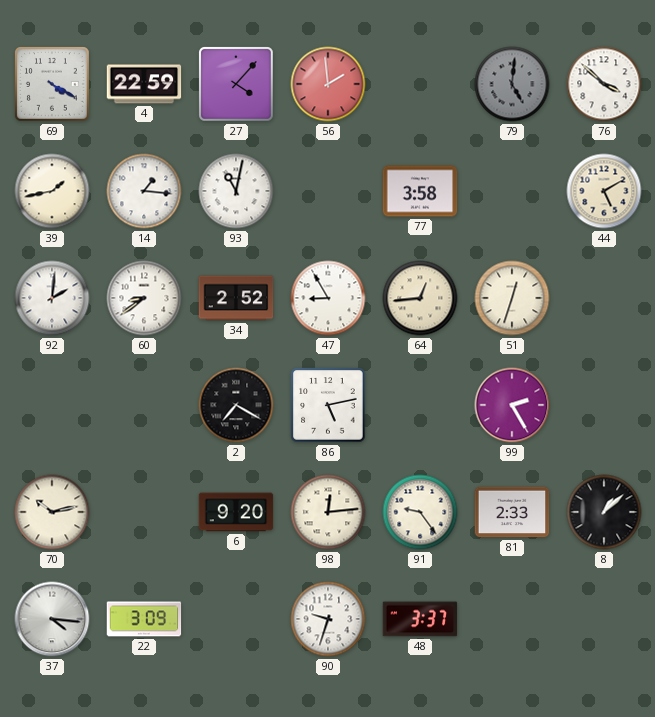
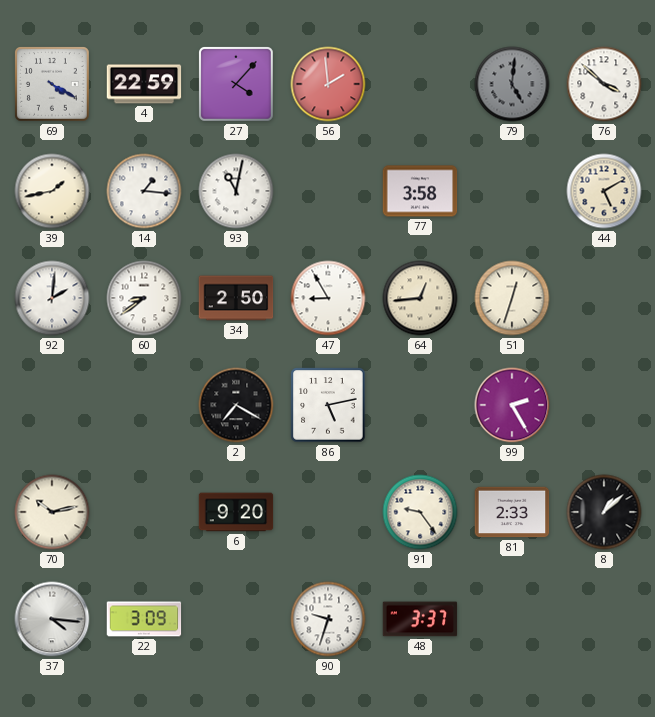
34: 2:52 -> 2:50
98: 12:14 -> none
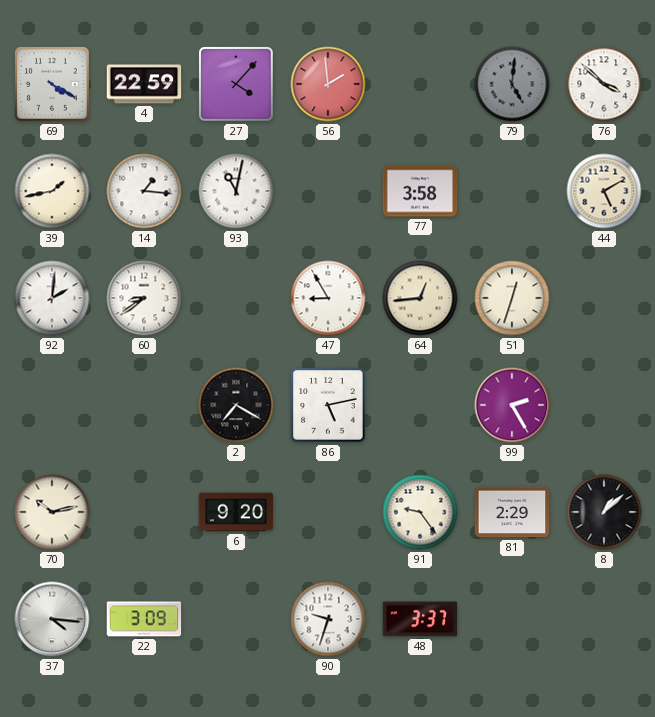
34: 2:50 -> none
81: 2:33 -> 2:29
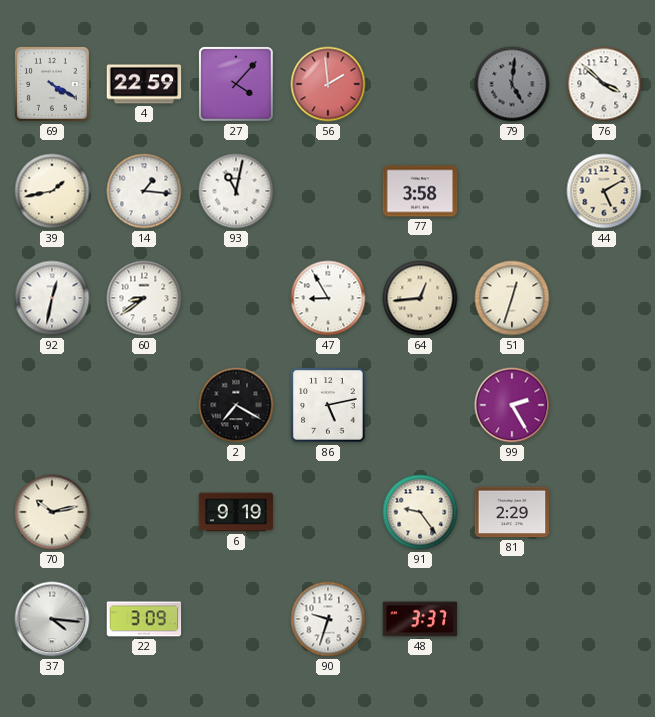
92: 2:01 -> 12:32
6: 9:20 -> 9:19
8: 1:08 -> none
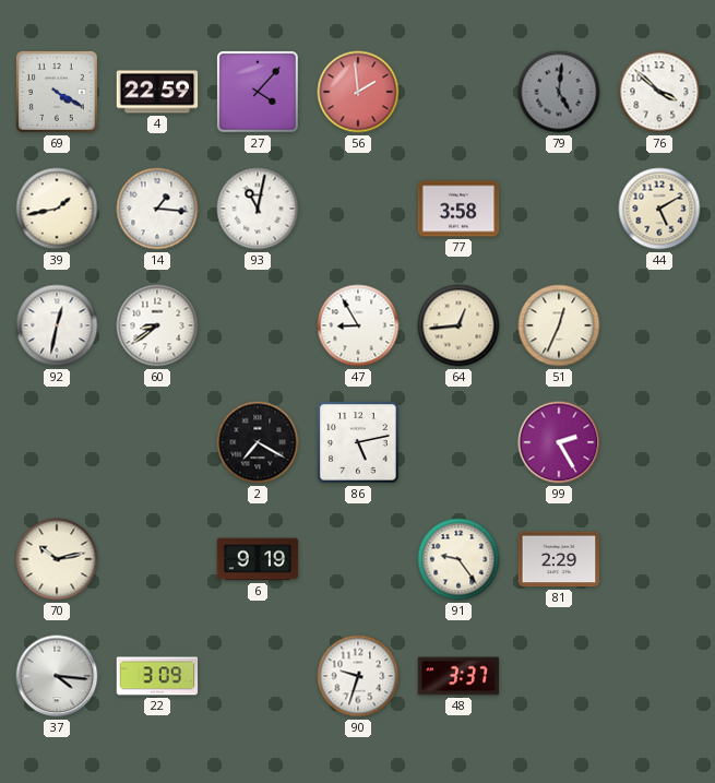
51: 12:33 -> 12:34
